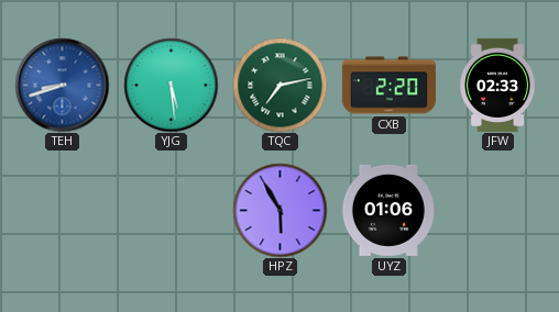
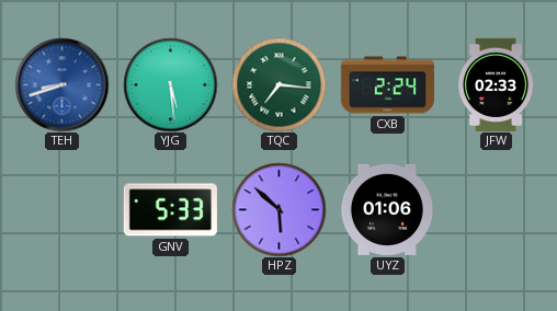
TQC: 7:13 -> 7:16
CXB: 2:20 -> 2:24
GNV: none -> 5:33
HPZ: 5:55 -> 5:52
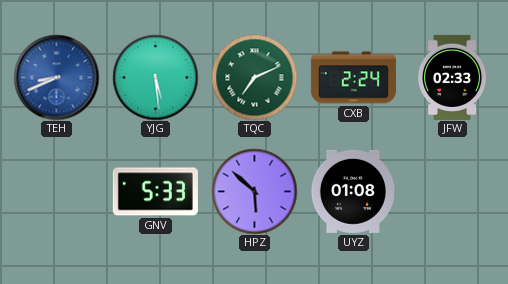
TEH: 8:42 -> 8:41
TQC: 7:16 -> 7:11
UYZ: 01:06 -> 01:08
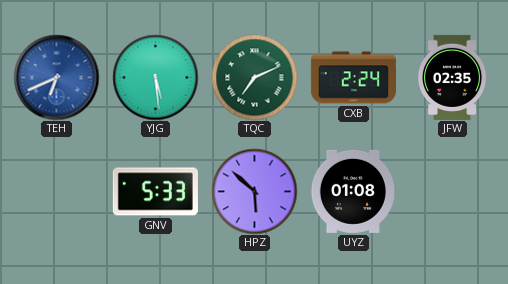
TEH: 8:41 -> 6:41
JFW: 02:33 -> 02:35
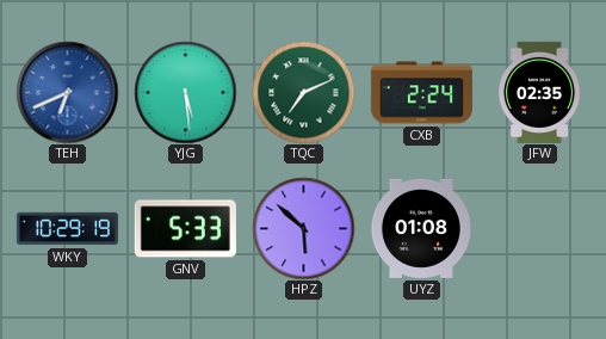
WKY: none -> 10:29
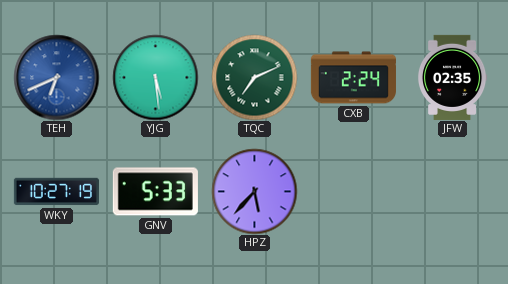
WKY: 10:29 -> 10:27
HPZ: 5:52 -> 5:37
UYZ: 01:08 -> none
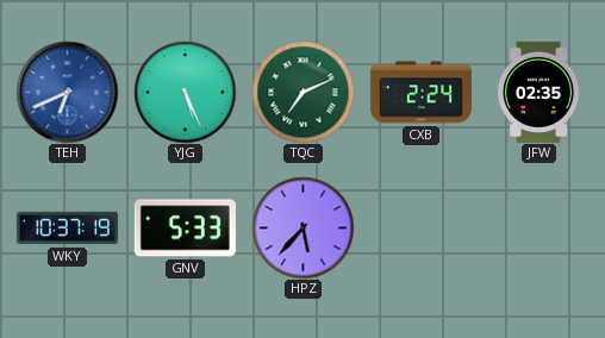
YJG: 5:29 -> 5:26
WKY: 10:27 -> 10:37
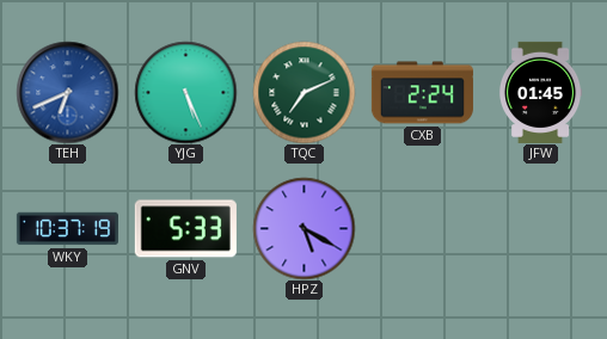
JFW: 02:35 -> 01:45
HPZ: 5:37 -> 5:20
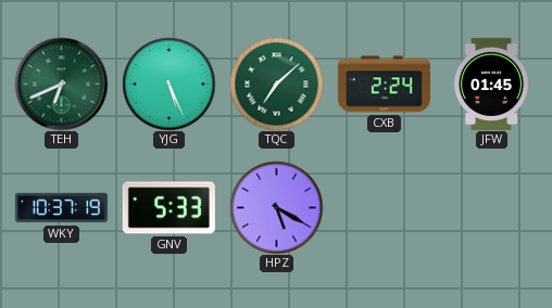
TEH dial: blue -> green
TQC: 7:11 -> 7:08
